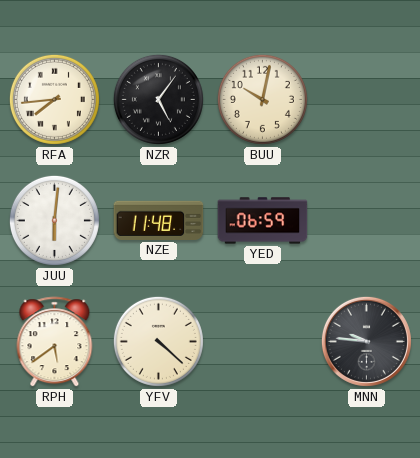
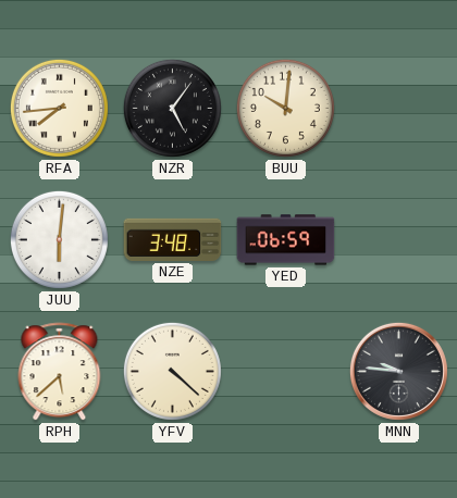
BUU: 10:02 -> 10:01
NZE: 11:48 -> 3:48
RPH: 5:39 -> 5:38
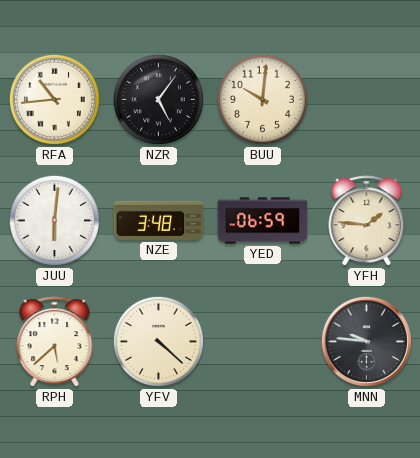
RFA: 7:44 -> 10:44
YFH: none -> 1:46
